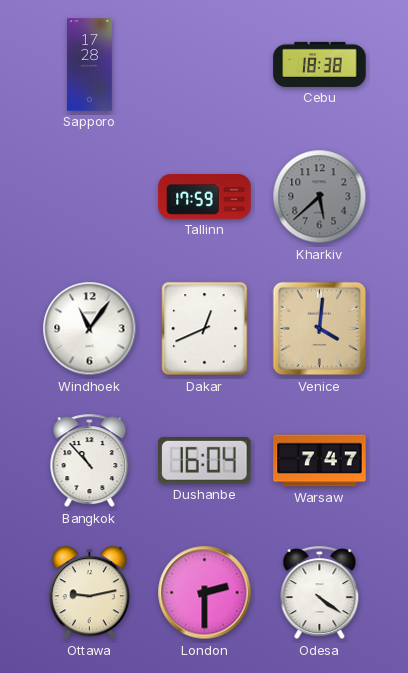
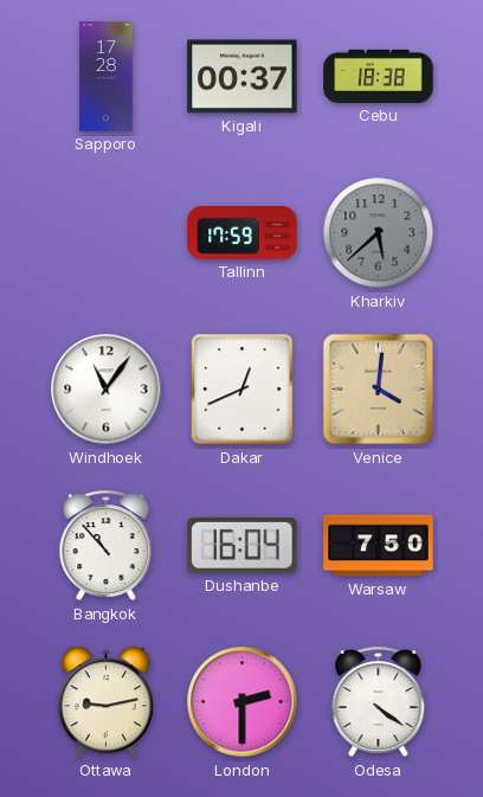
Kigali: none -> 00:37
Warsaw: 7:47 -> 7:50
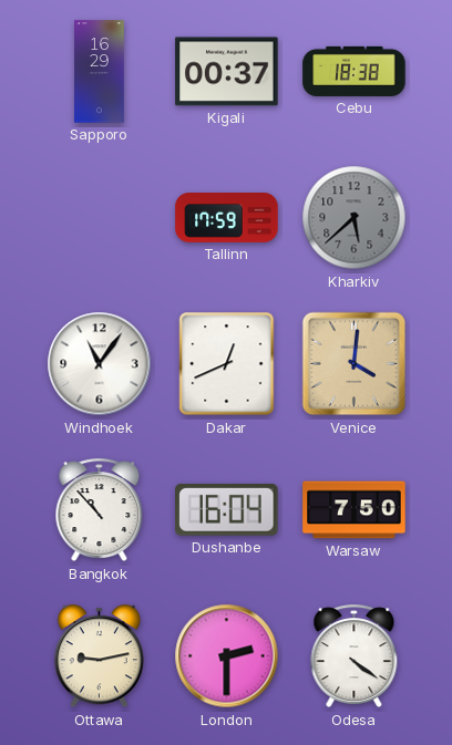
Sapporo: 17:28 -> 16:29
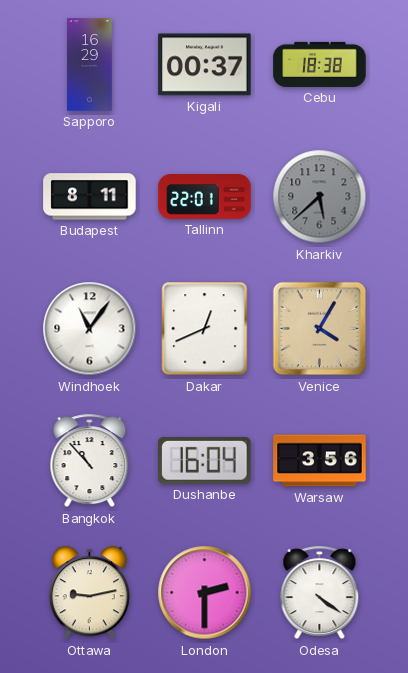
Budapest: none -> 8:11
Tallinn: 17:59 -> 22:01
Venice: 4:01 -> 4:05
Warsaw: 7:50 -> 3:56
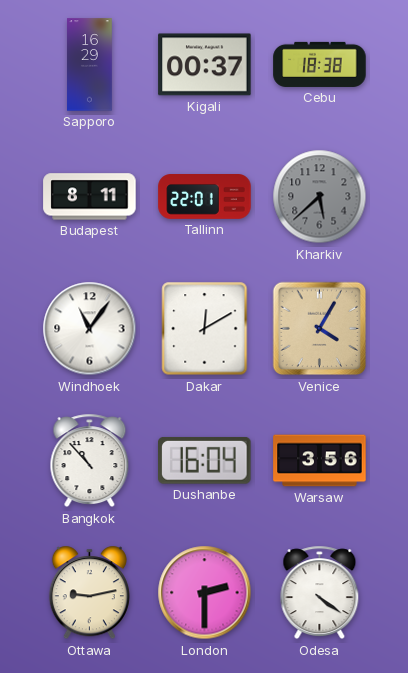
Dakar: 12:41 -> 12:10
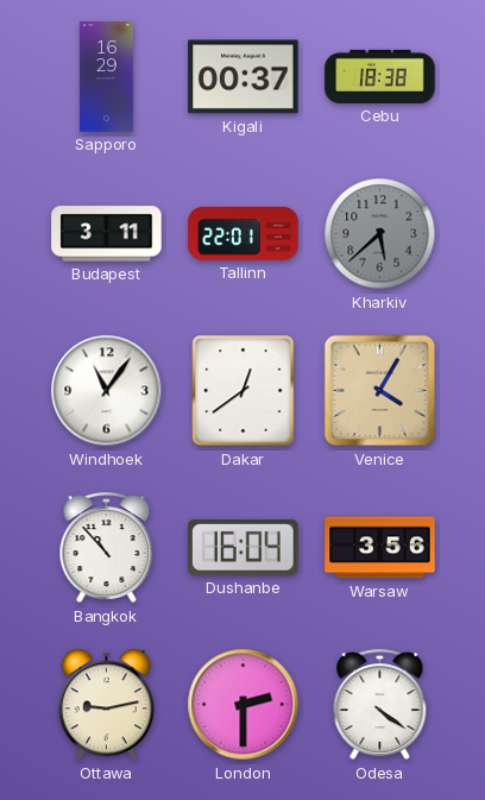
Budapest: 8:11 -> 3:11
Dakar: 12:10 -> 12:39
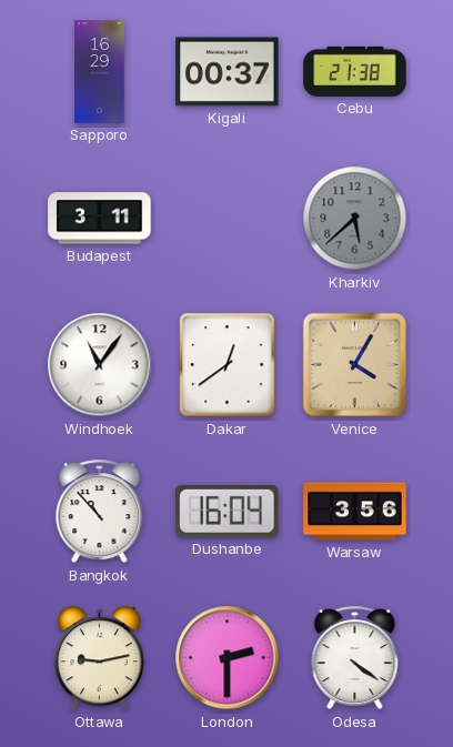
Cebu: 18:38 -> 21:38
Tallinn: 22:01 -> none
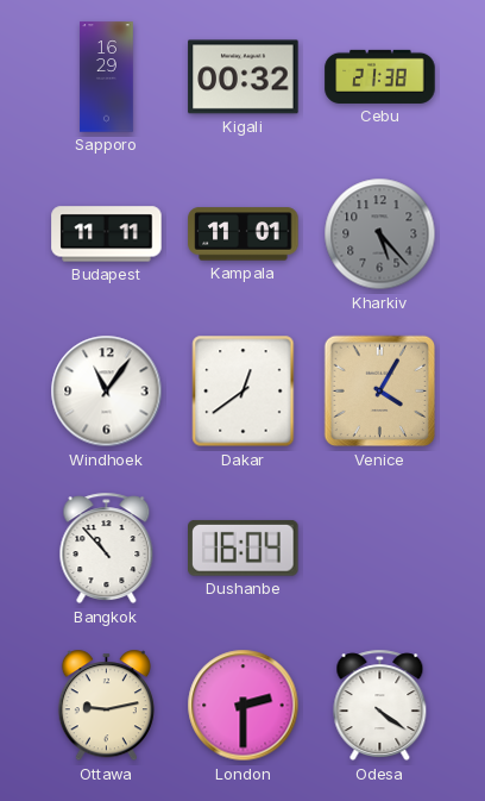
Kigali: 00:37 -> 00:32
Budapest: 3:11 -> 11:11
Kampala: none -> 11:01
Kharkiv: 5:38 -> 5:23
Warsaw: 3:56 -> none
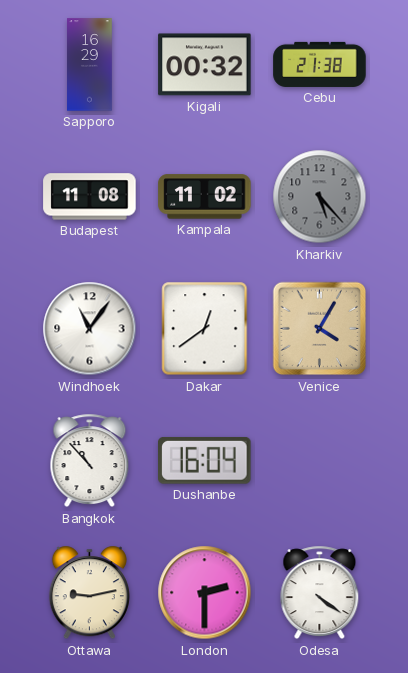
Budapest: 11:11 -> 11:08
Kampala: 11:01 -> 11:02
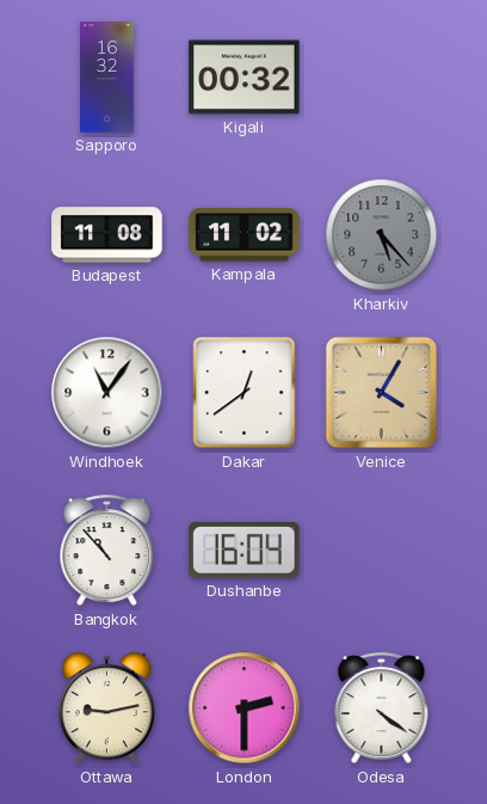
Sapporo: 16:29 -> 16:32
Cebu: 21:38 -> none
